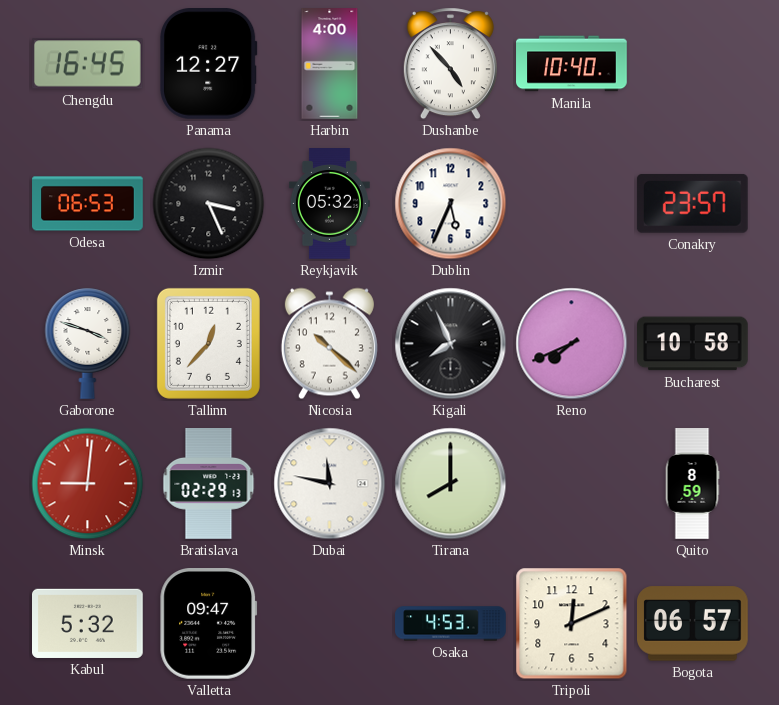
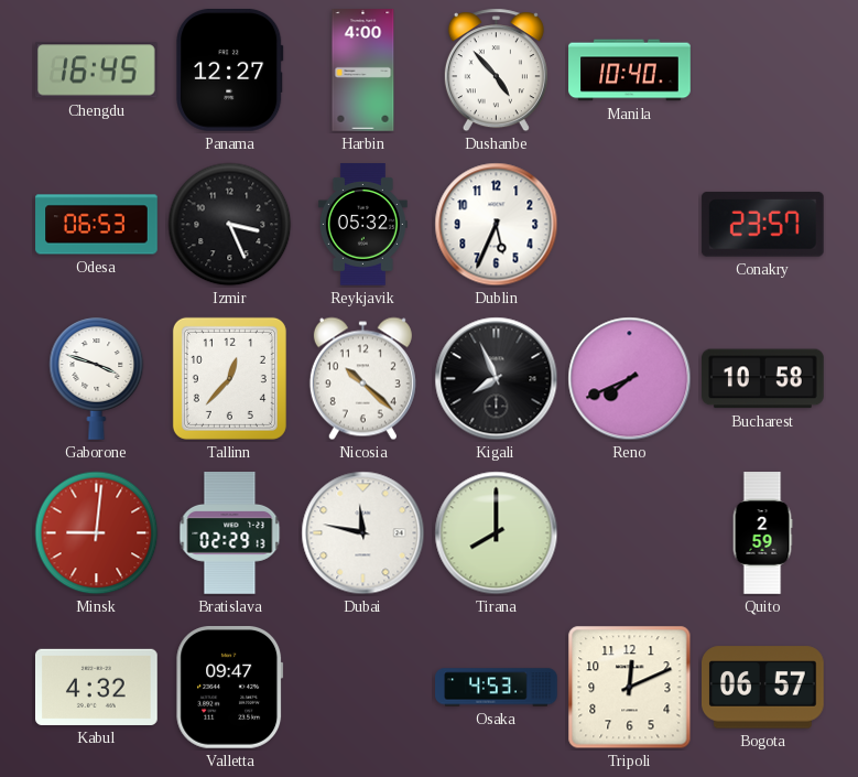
Quito: 8:59 -> 2:59
Kabul: 5:32 -> 4:32
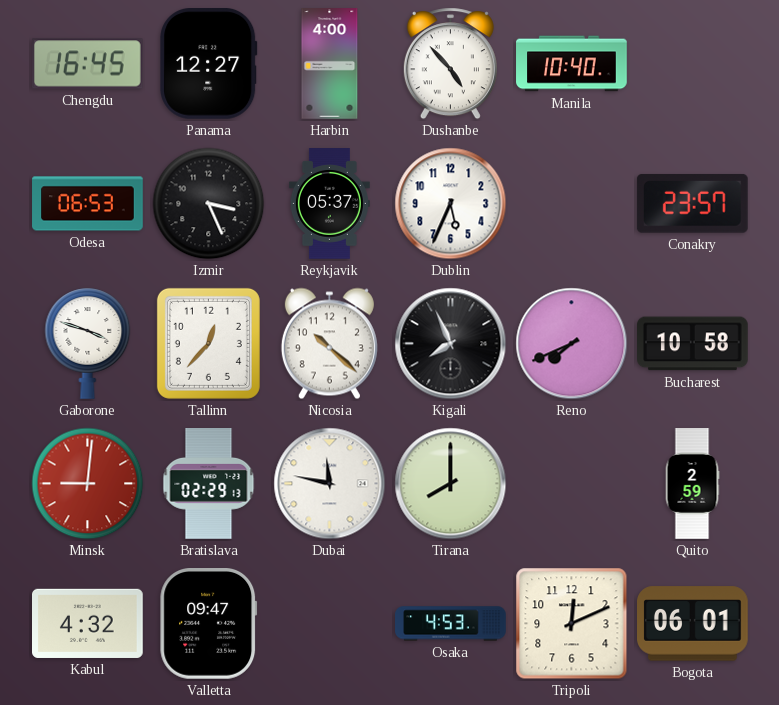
Reykjavik: 05:32 -> 05:37
Bogota: 06:57 -> 06:01
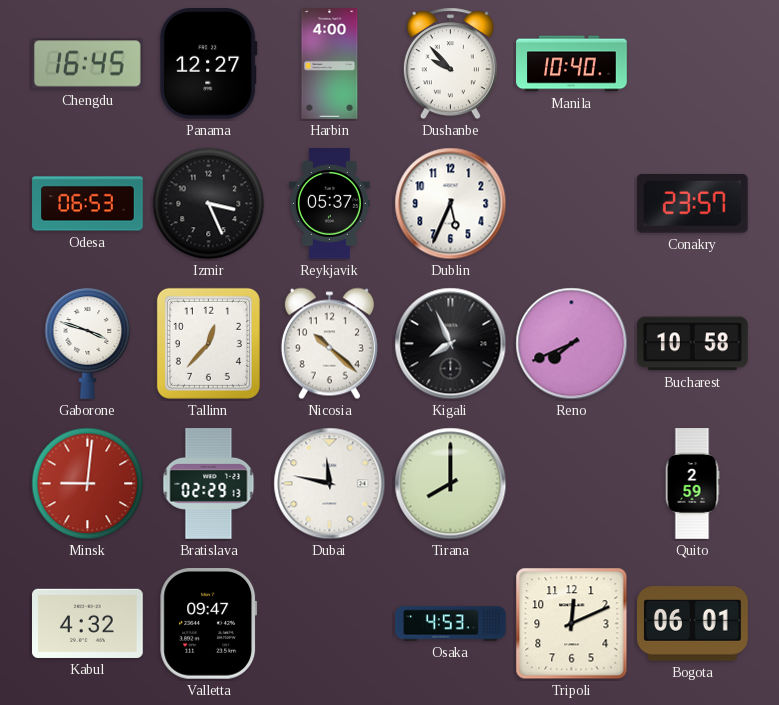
Dushanbe: 4:53 -> 9:53
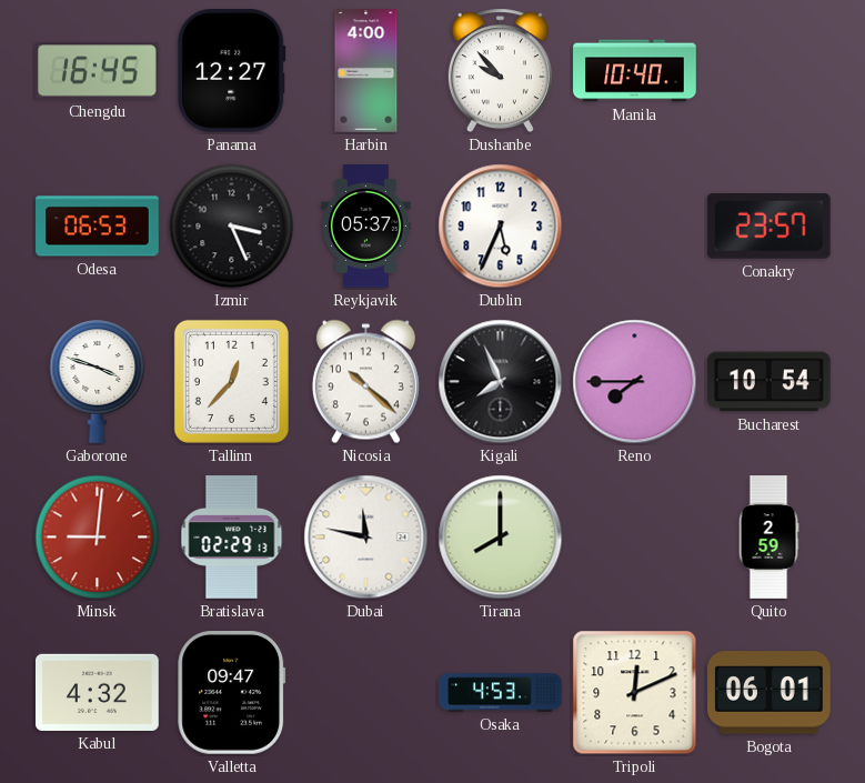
Reno: 7:41 -> 7:45
Bucharest: 10:58 -> 10:54
